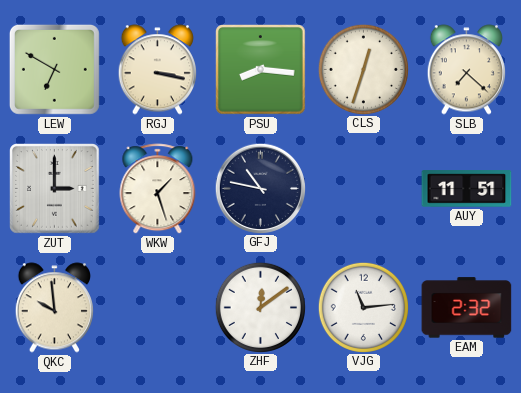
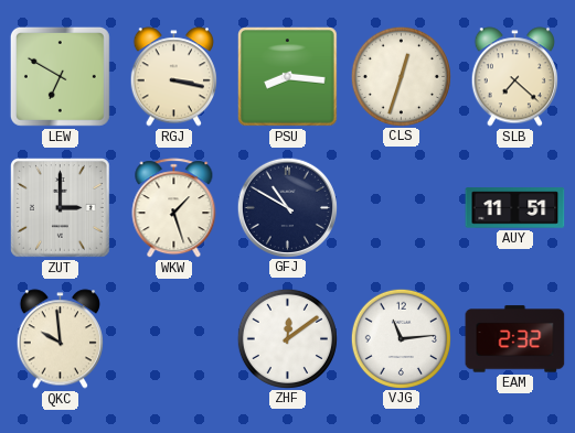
GFJ: 10:47 -> 10:50
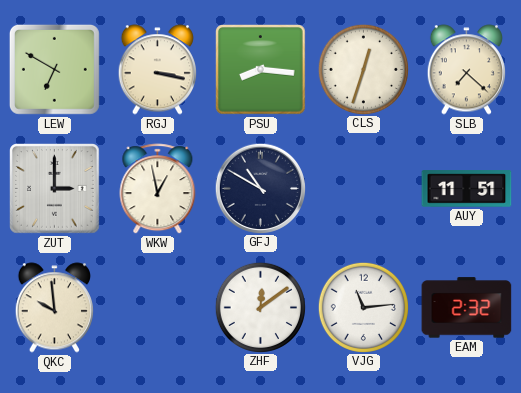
WKW: 1:27 -> 12:58
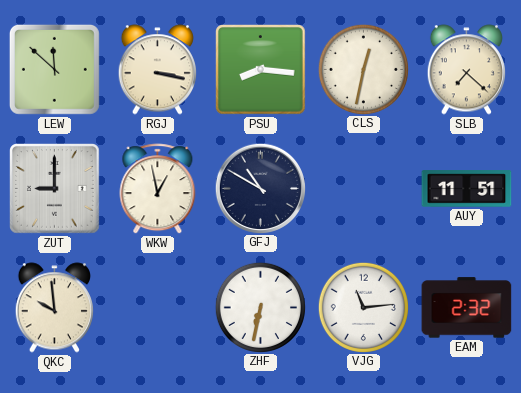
LEW: 6:50 -> 11:52
CLS: 12:33 -> 12:32
ZUT: 3:00 -> 9:00
ZHF: 12:09 -> 6:32
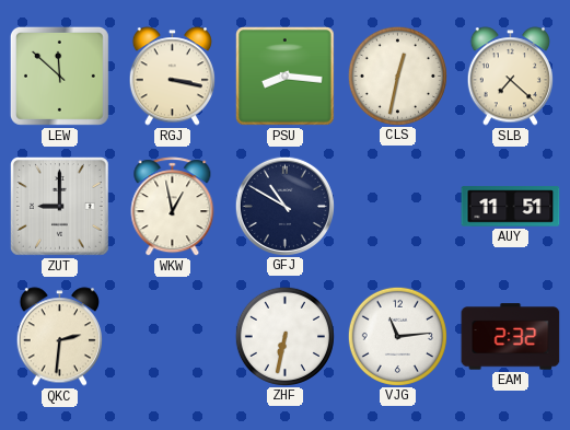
QKC: 9:59 -> 2:31
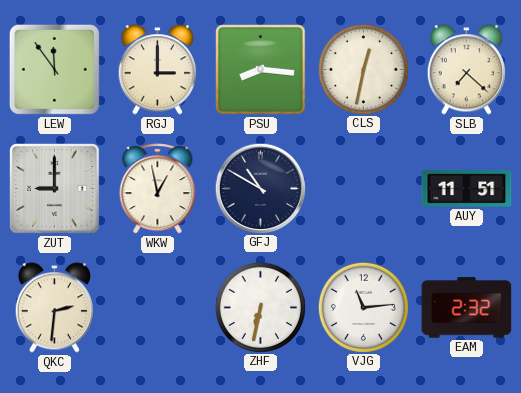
LEW: 11:52 -> 11:54
RGJ: 3:17 -> 3:00
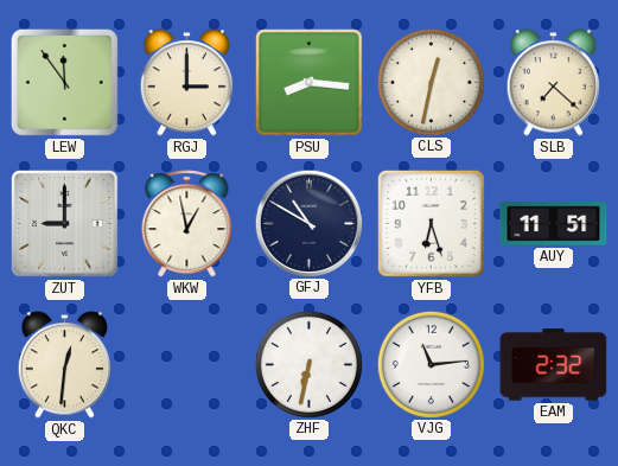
YFB: none -> 6:27
QKC: 2:31 -> 12:31
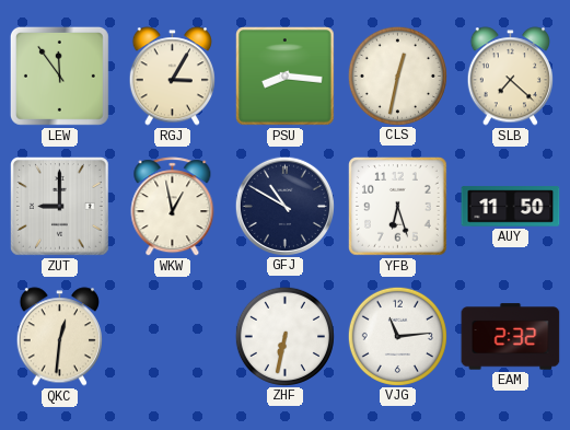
RGJ: 3:00 -> 3:05
AUY: 11:51 -> 11:50
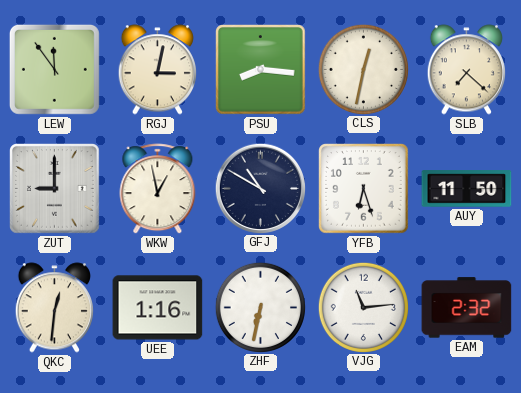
RGJ: 3:05 -> 3:02
UEE: none -> 1:16
